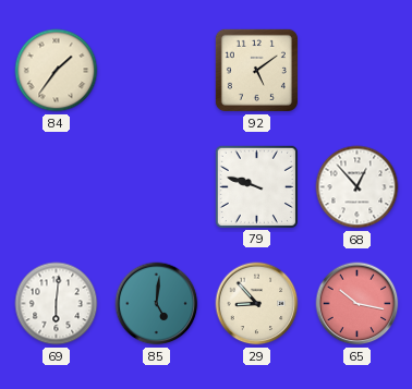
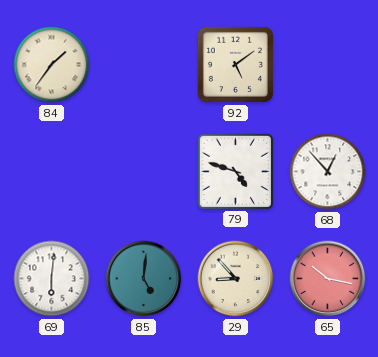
79: 9:48 -> 4:48
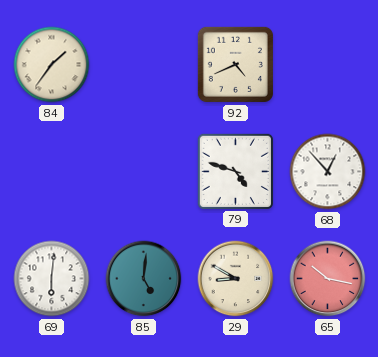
92: 5:09 -> 4:41
29: 8:53 -> 8:50
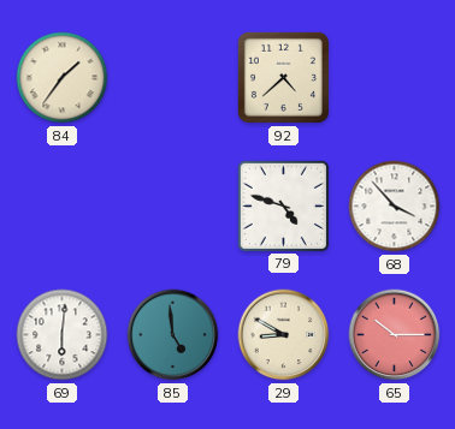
92: 4:41 -> 4:38
68: 12:53 -> 3:53
85: 5:01 -> 4:59
65: 10:17 -> 10:15
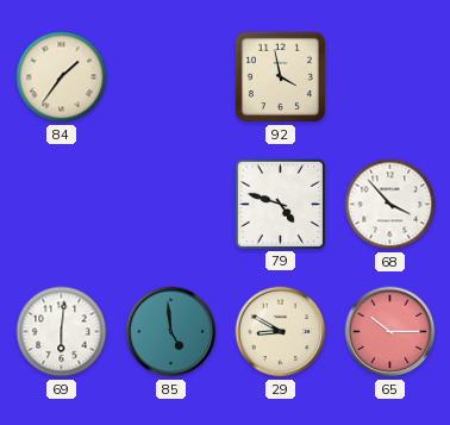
92: 4:38 -> 3:58
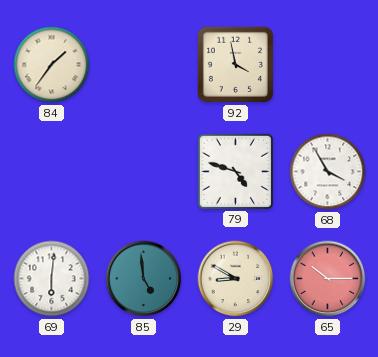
68: 3:53 -> 3:55
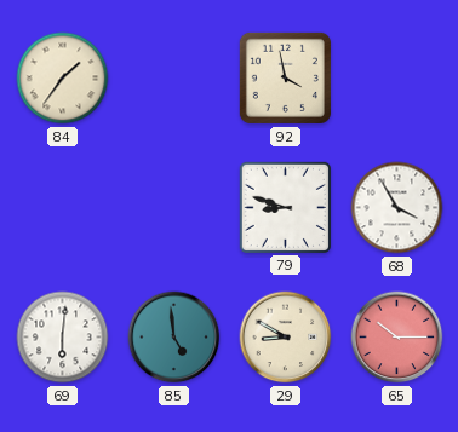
79: 4:48 -> 8:48
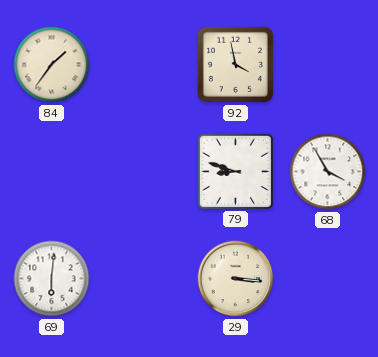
85: 4:59 -> none
29: 8:50 -> 3:16
65: 10:15 -> none
